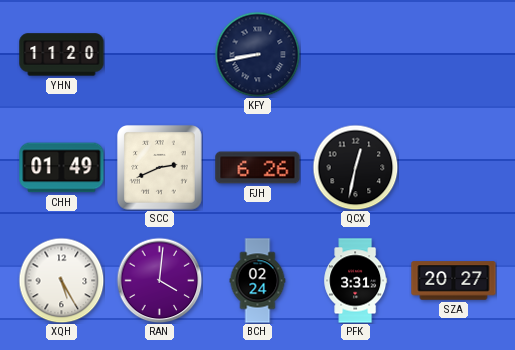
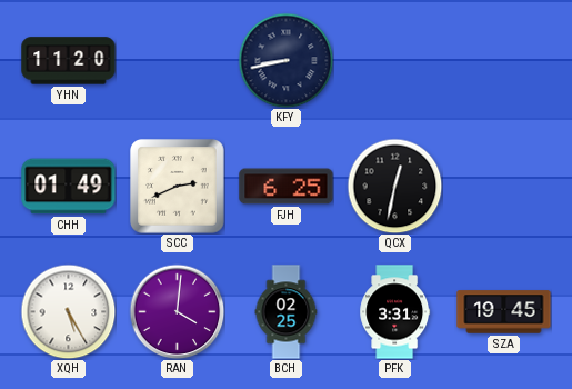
FJH: 6:26 -> 6:25
BCH: 02:24 -> 02:25
SZA: 20:27 -> 19:45
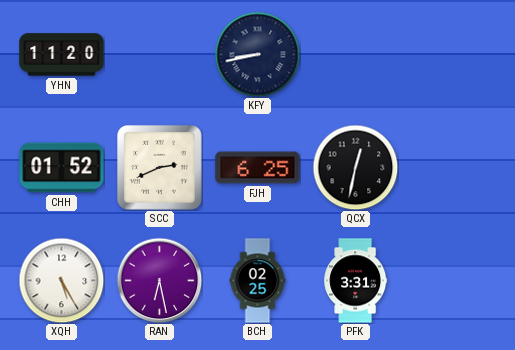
CHH: 01:49 -> 01:52
RAN: 4:01 -> 6:28
SZA: 19:45 -> none
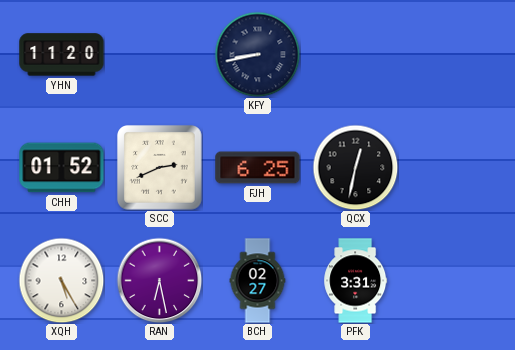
BCH: 02:25 -> 02:27
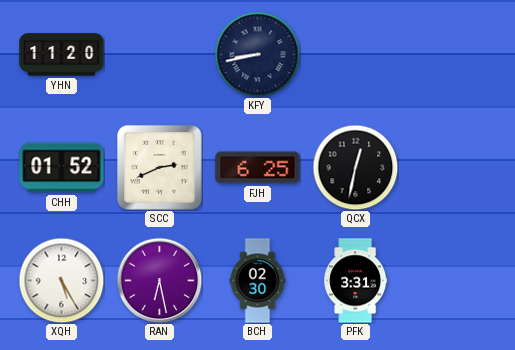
BCH: 02:27 -> 02:30
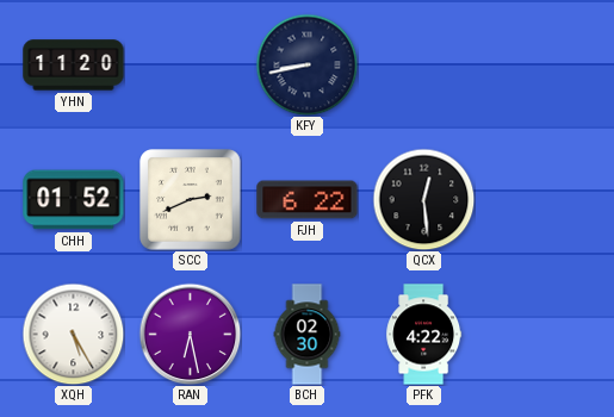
FJH: 6:25 -> 6:22
QCX: 12:32 -> 12:29
PFK: 3:31 -> 4:22
